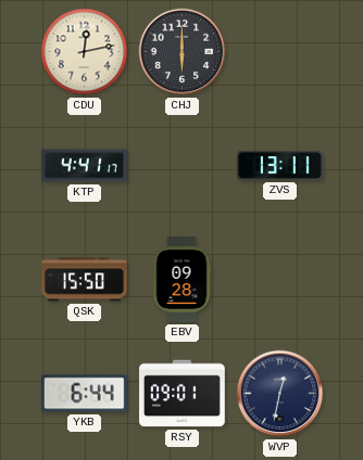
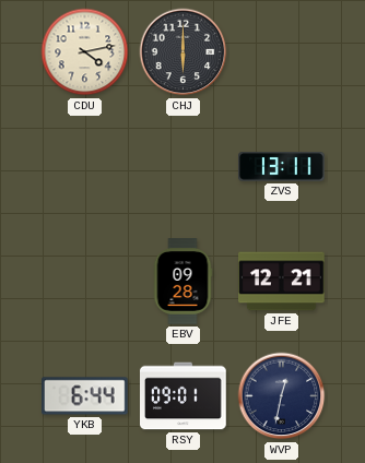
CDU: 12:13 -> 4:13
KTP: 4:41 -> none
QSK: 15:50 -> none
JFE: none -> 12:21
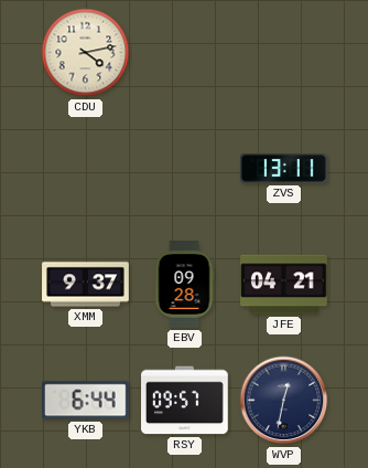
CHJ: 6:00 -> none
XMM: none -> 9:37
JFE: 12:21 -> 04:21
RSY: 09:01 -> 09:57
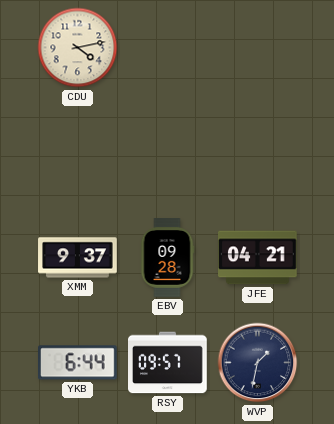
ZVS: 13:11 -> none
WVP: 12:32 -> 1:32
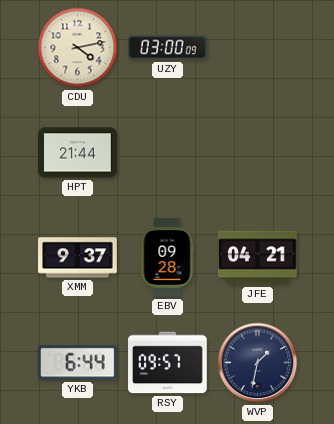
UZY: none -> 03:00
HPT: none -> 21:44
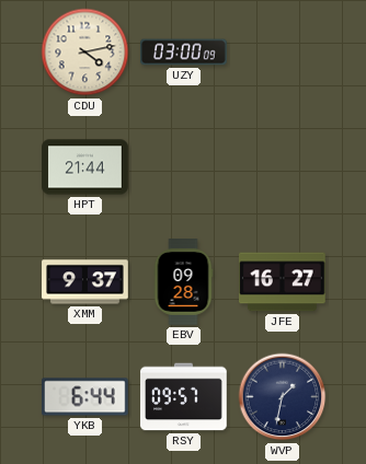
JFE: 04:21 -> 16:27
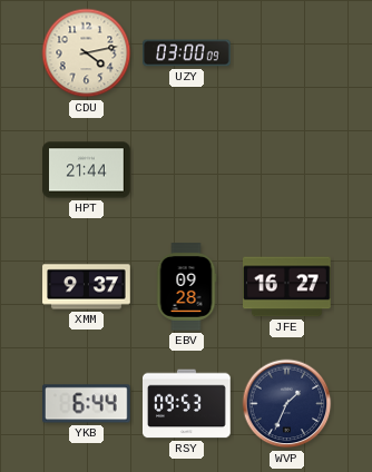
RSY: 09:57 -> 09:53
WVP: 1:32 -> 1:34
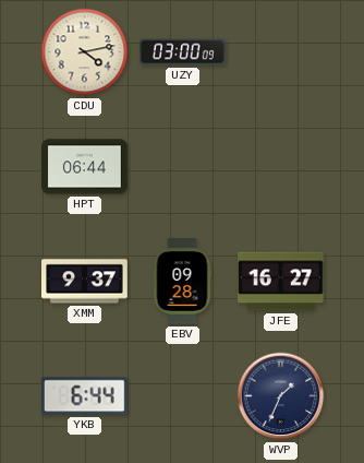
HPT: 21:44 -> 06:44
RSY: 09:53 -> none
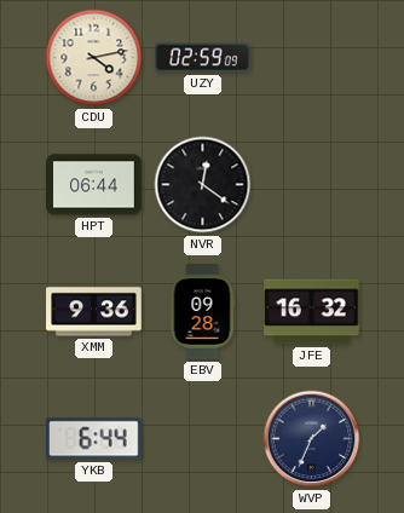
UZY: 03:00 -> 02:59
NVR: none -> 12:21
XMM: 9:37 -> 9:36
JFE: 16:27 -> 16:32
